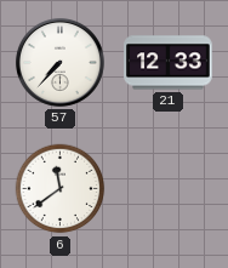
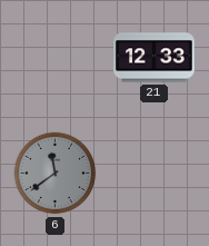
57: 7:37 -> none
6 dial: white -> grey
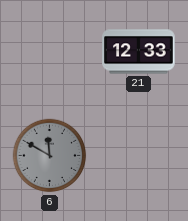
6: 11:39 -> 11:50
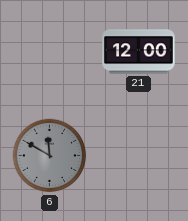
21: 12:33 -> 12:00
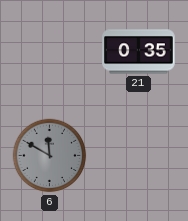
21: 12:00 -> 0:35
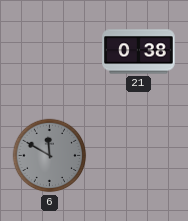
21: 0:35 -> 0:38
